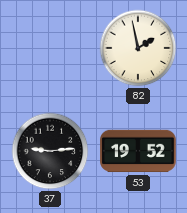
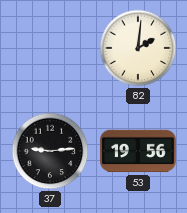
82: 1:58 -> 2:01
53: 19:52 -> 19:56
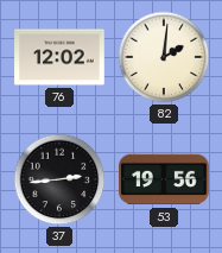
76: none -> 12:02
37: 9:14 -> 2:44
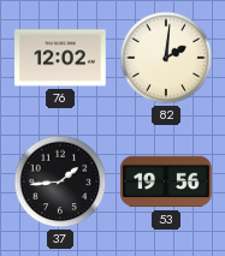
37: 2:44 -> 1:44
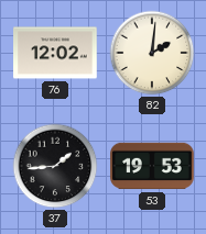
53: 19:56 -> 19:53
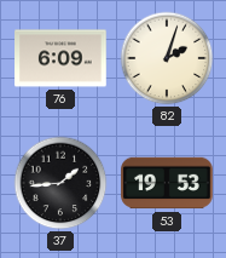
76: 12:02 -> 6:09
82: 2:01 -> 2:03
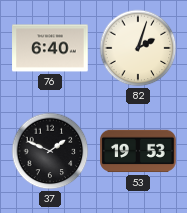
76: 6:09 -> 6:40
37: 1:44 -> 1:49
